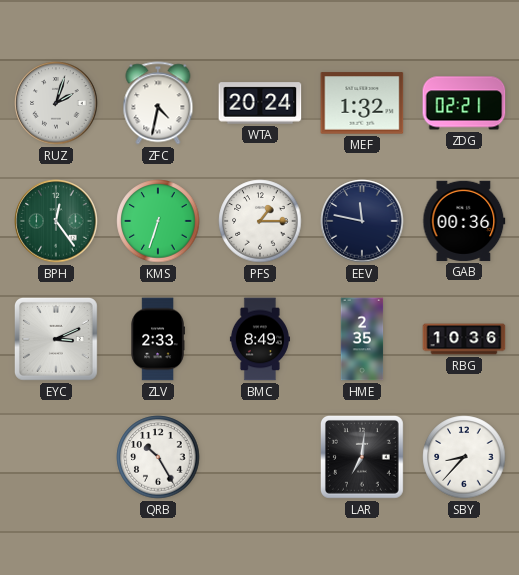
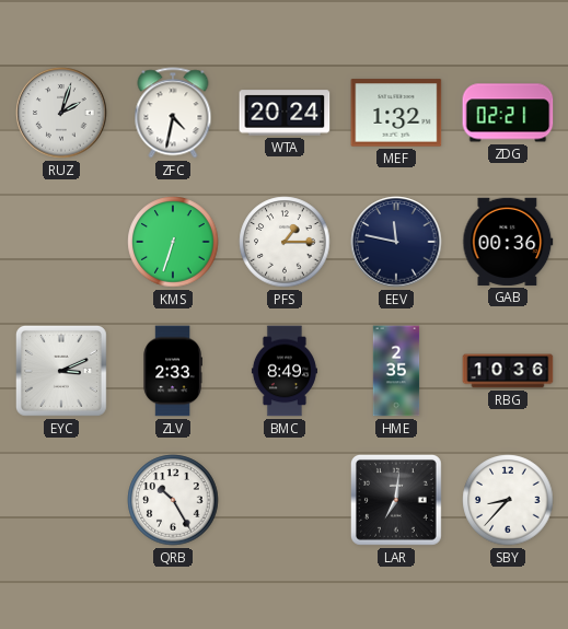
BPH: 12:24 -> none
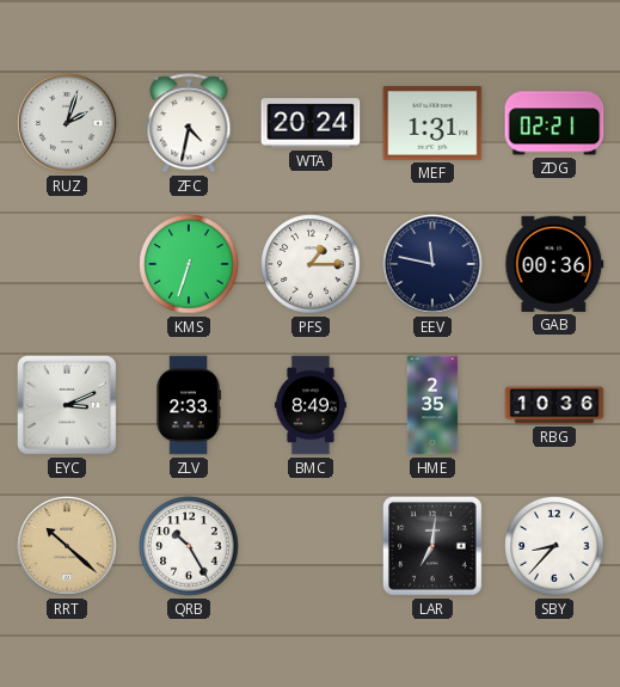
MEF: 1:32 -> 1:31
RRT: none -> 10:22
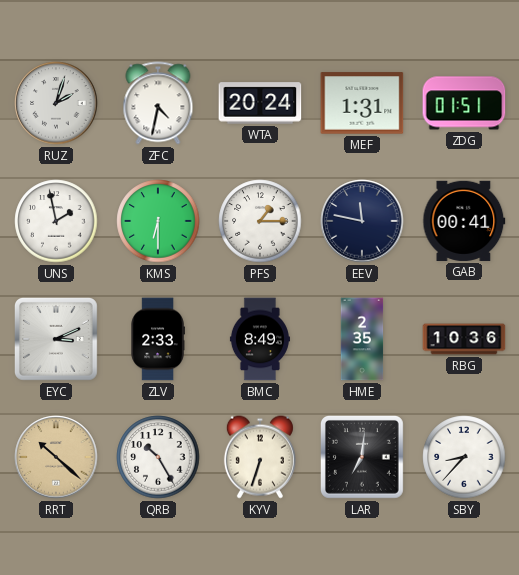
ZDG: 02:21 -> 01:51
UNS: none -> 1:58
KMS: 6:33 -> 6:30
GAB: 00:36 -> 00:41
KYV: none -> 6:33
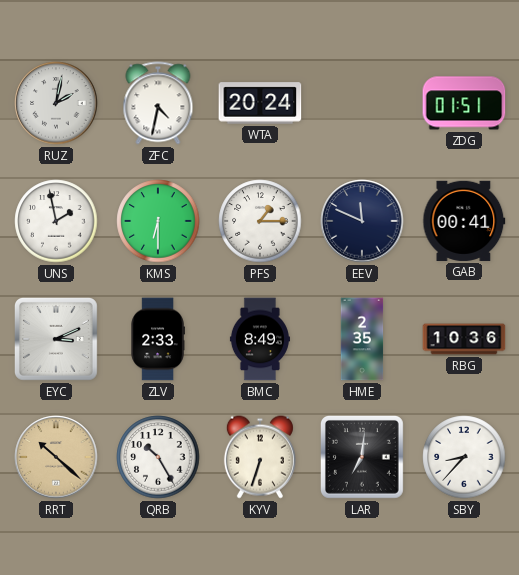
RUZ: 2:03 -> 2:02
MEF: 1:31 -> none
EEV: 11:47 -> 11:49
